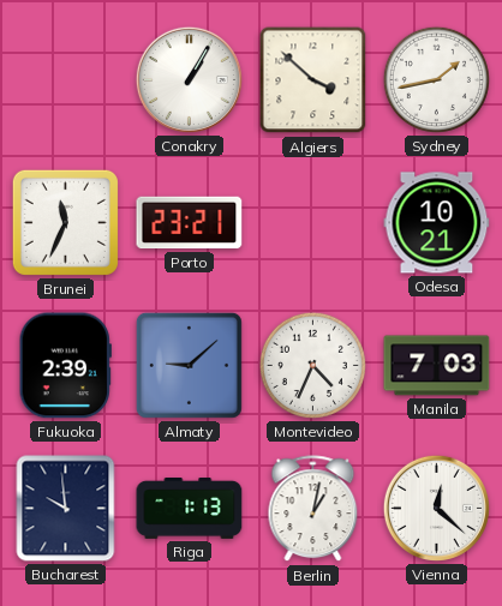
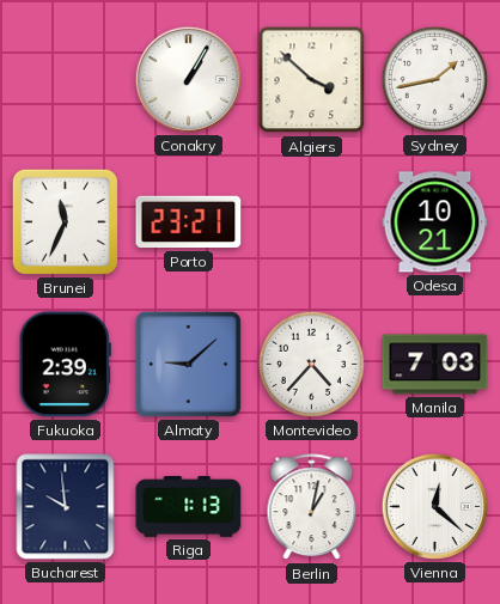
Montevideo: 4:34 -> 4:37
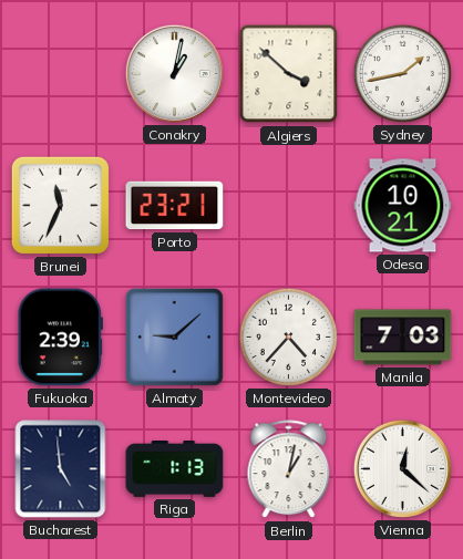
Conakry: 1:05 -> 1:02
Bucharest: 9:59 -> 4:59
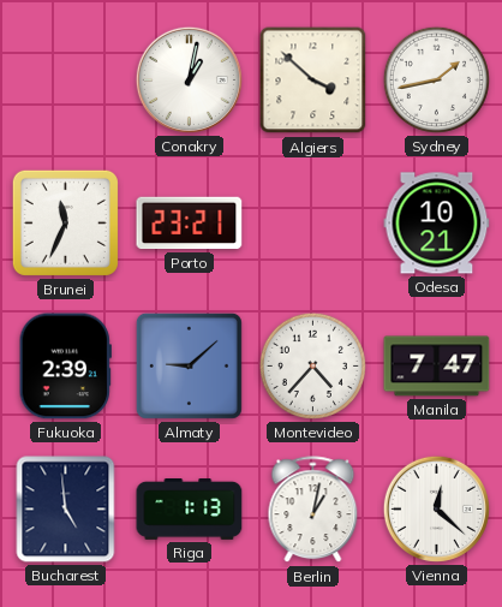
Manila: 7:03 -> 7:47
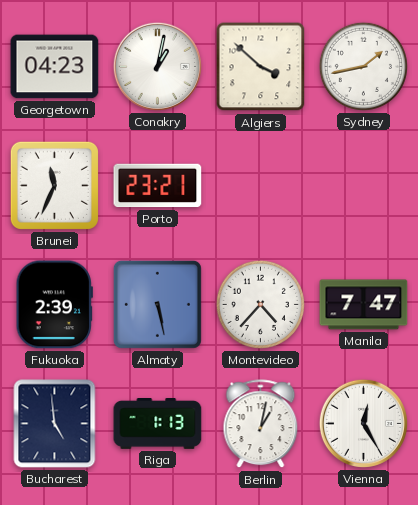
Georgetown: none -> 04:23
Odesa: 10:21 -> none
Almaty: 9:08 -> 5:28
Vienna: 12:22 -> 12:25
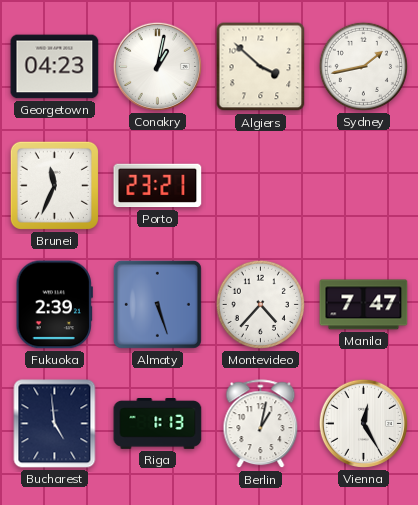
Almaty: 5:28 -> 5:27
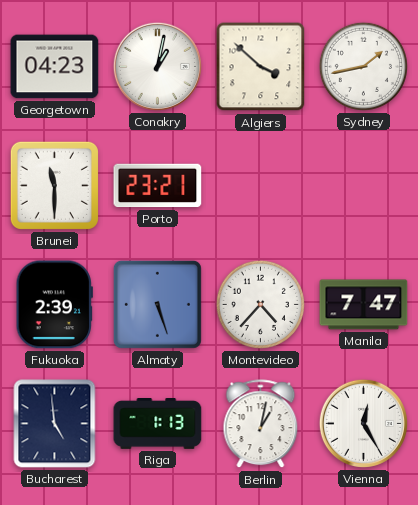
Brunei: 11:34 -> 11:30
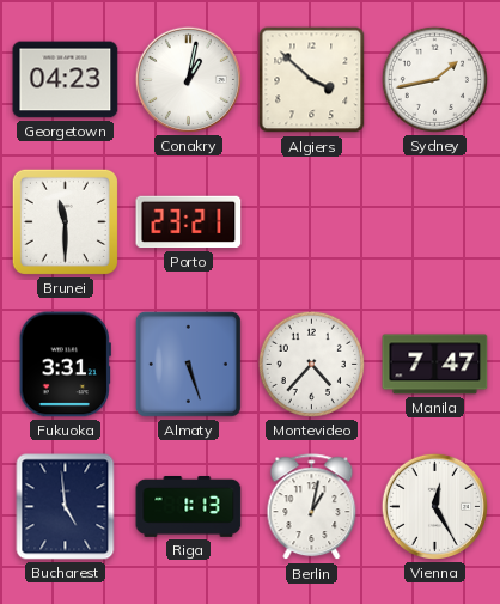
Fukuoka: 2:39 -> 3:31
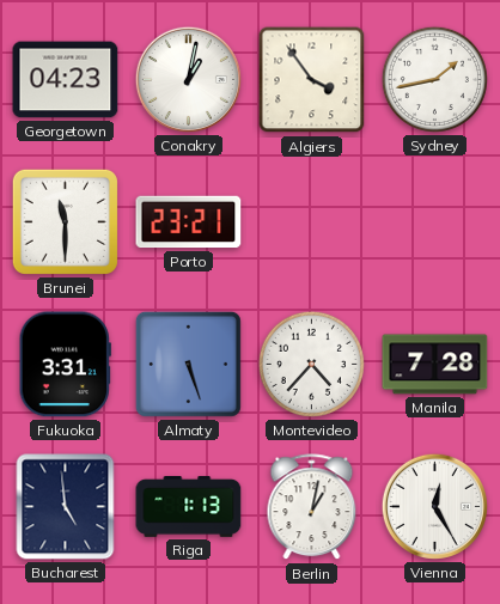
Algiers: 3:52 -> 3:54
Manila: 7:47 -> 7:28
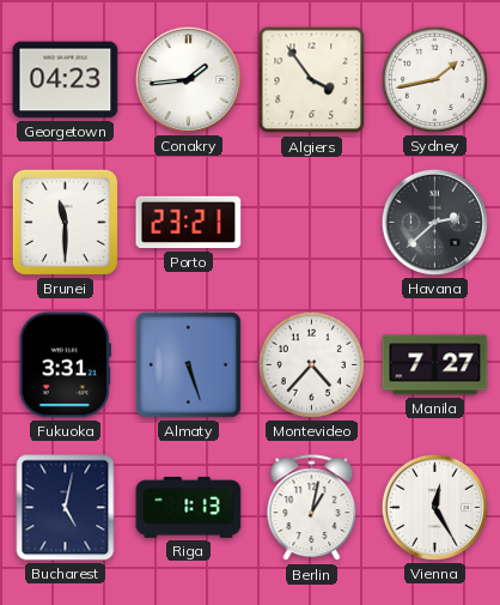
Conakry: 1:02 -> 1:44
Havana: none -> 2:38
Manila: 7:28 -> 7:27
Bucharest: 4:59 -> 5:02
